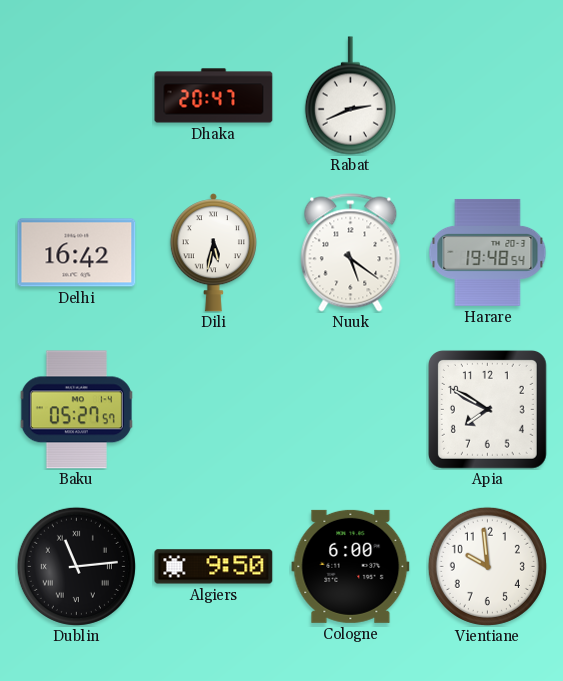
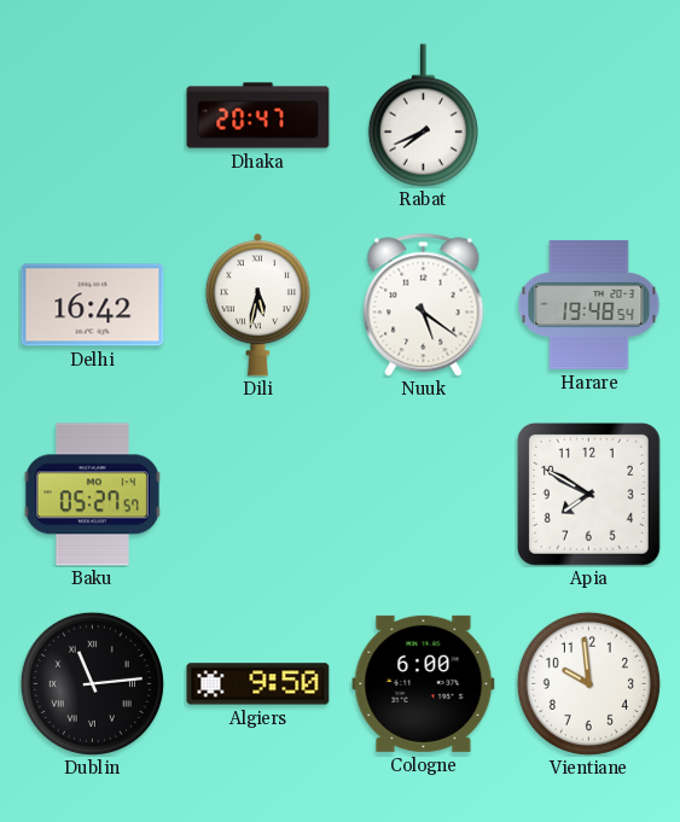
Rabat: 2:41 -> 7:41
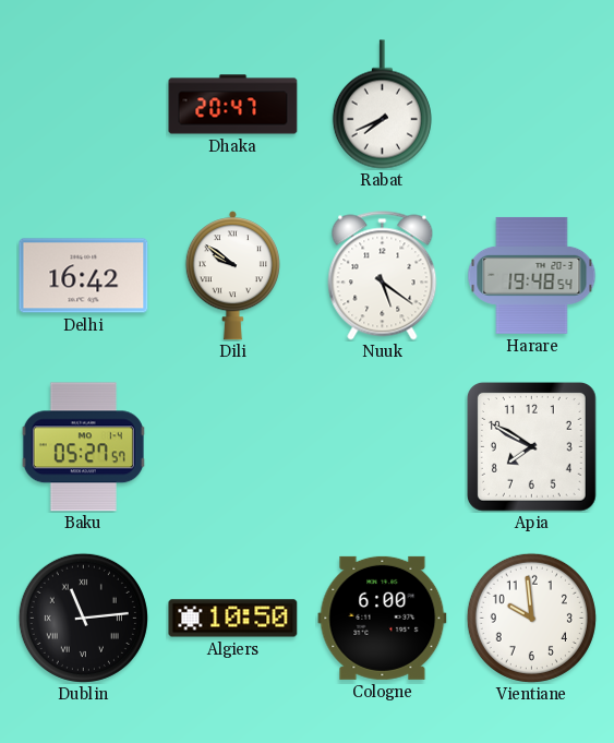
Dili: 5:32 -> 9:51
Algiers: 9:50 -> 10:50
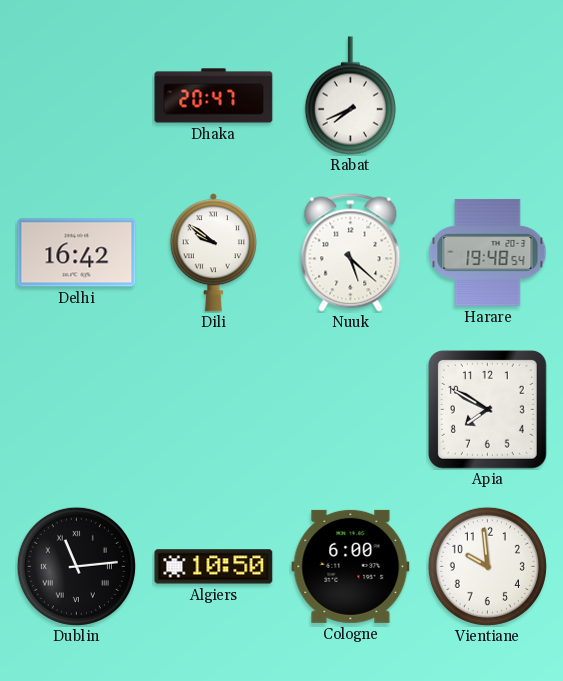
Nuuk: 5:21 -> 5:22
Baku: 05:27 -> none
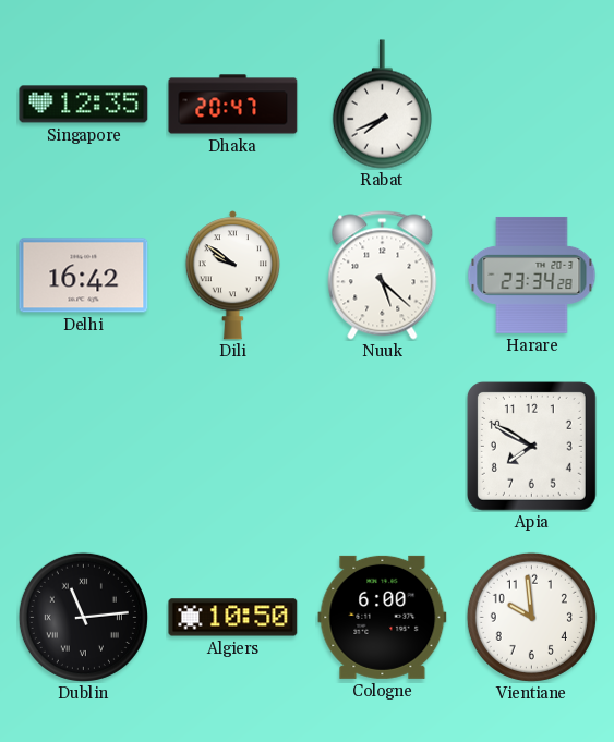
Singapore: none -> 12:35
Harare: 19:48 -> 23:34
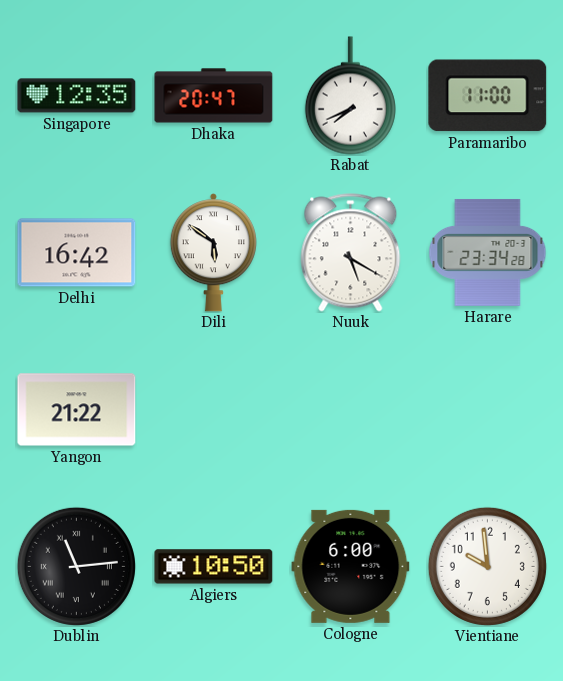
Paramaribo: none -> 11:00
Dili: 9:51 -> 5:51
Nuuk: 5:22 -> 5:20
Yangon: none -> 21:22
Apia: 7:50 -> none
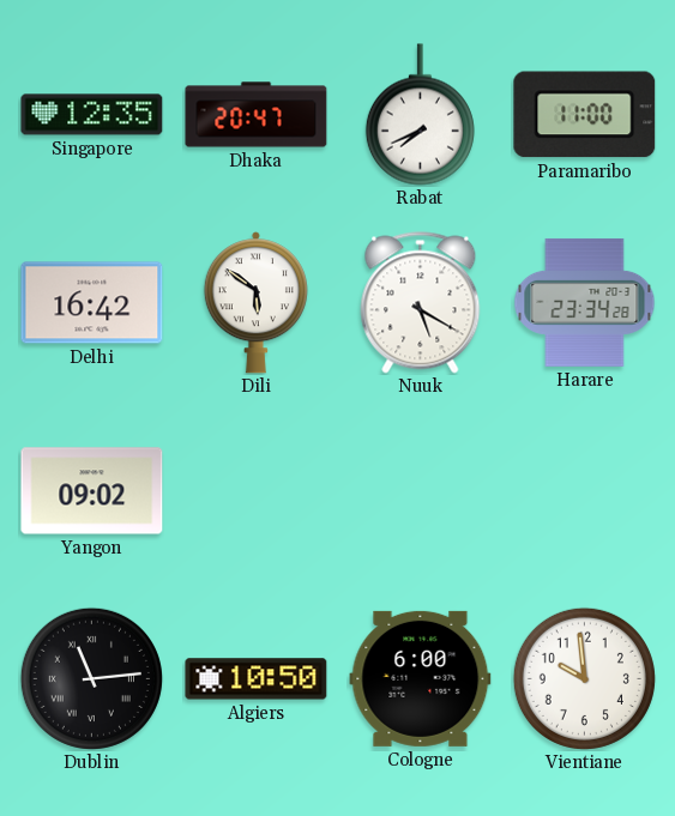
Yangon: 21:22 -> 09:02
